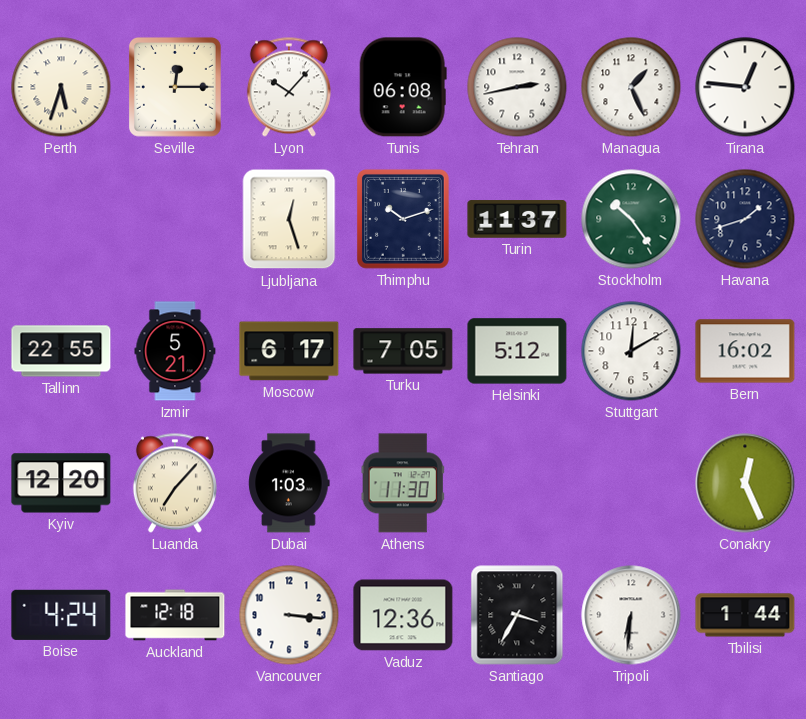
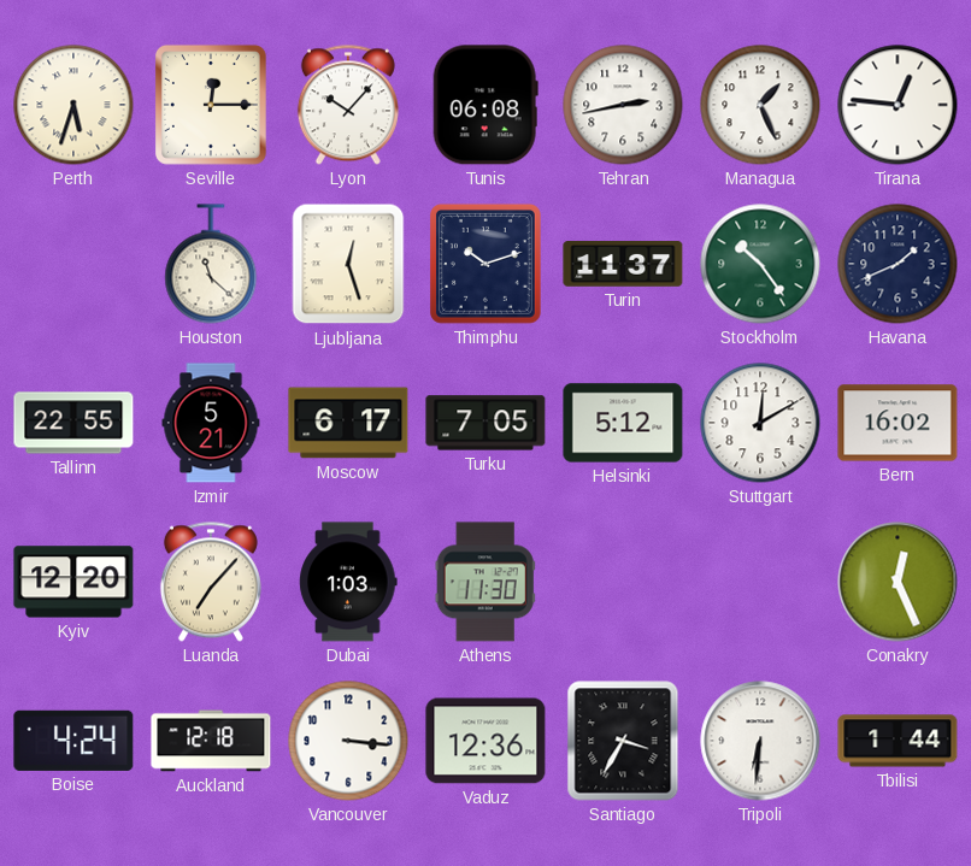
Houston: none -> 11:22
Havana: 1:42 -> 1:41
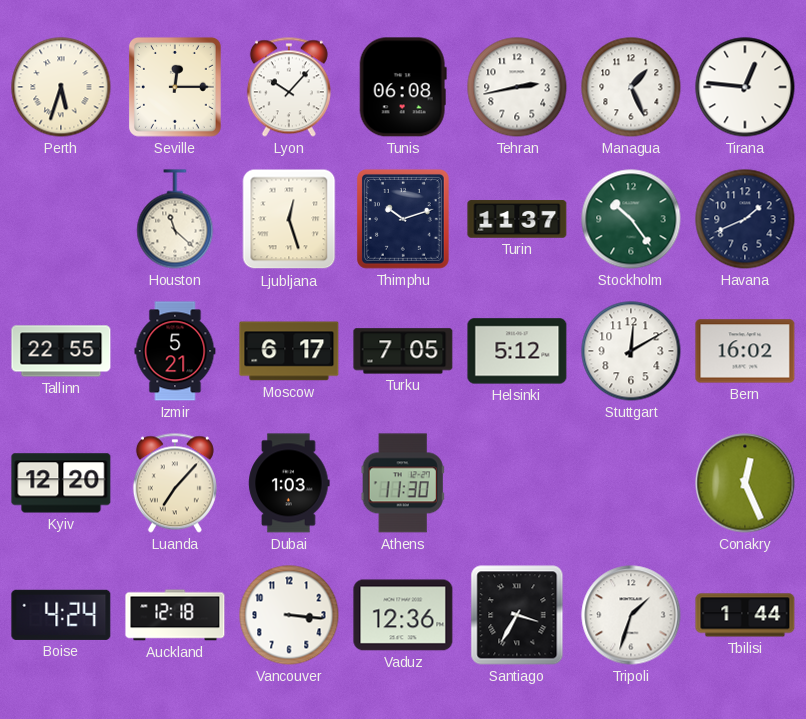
Tripoli: 6:31 -> 1:33
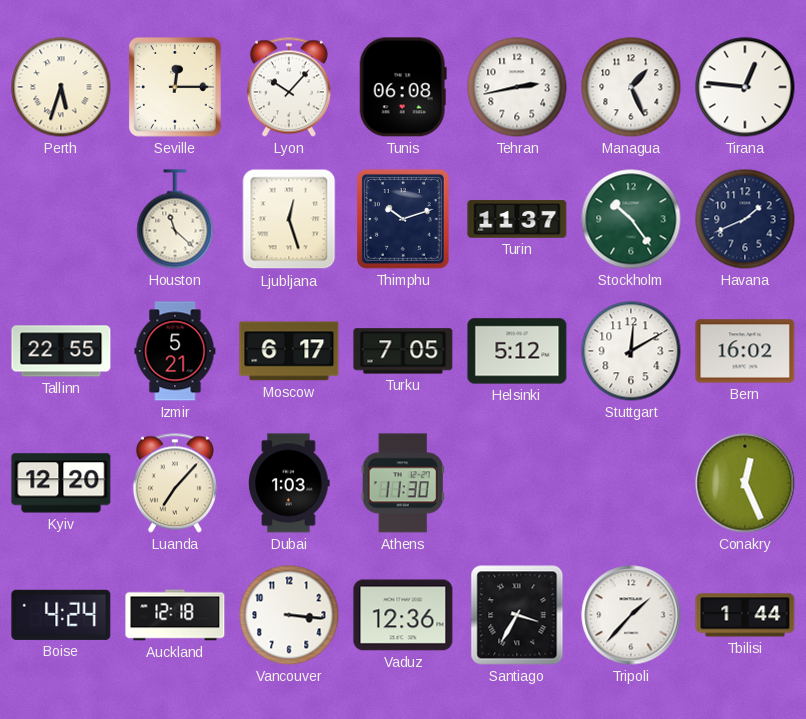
Tripoli: 1:33 -> 1:37
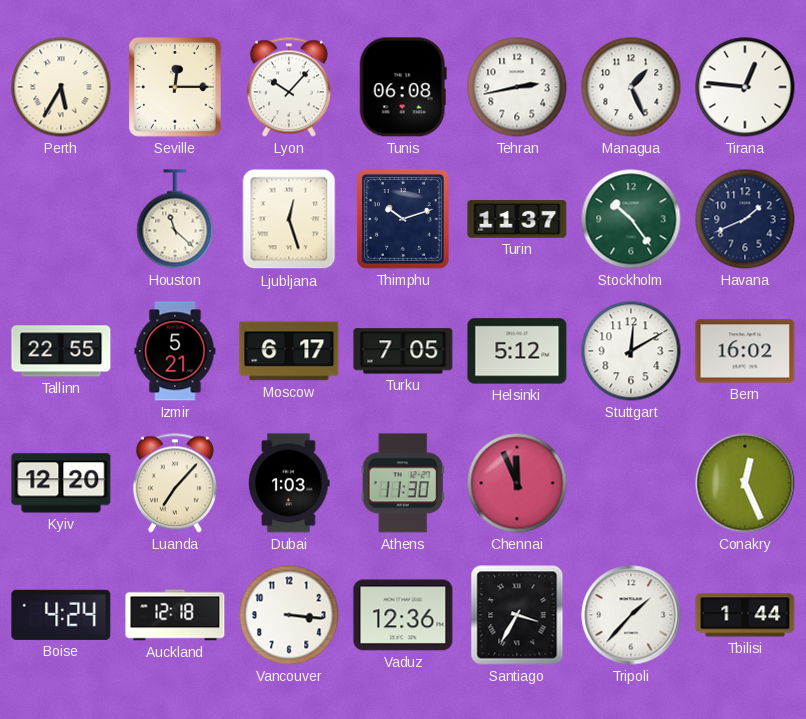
Perth: 5:33 -> 5:35
Chennai: none -> 11:56
